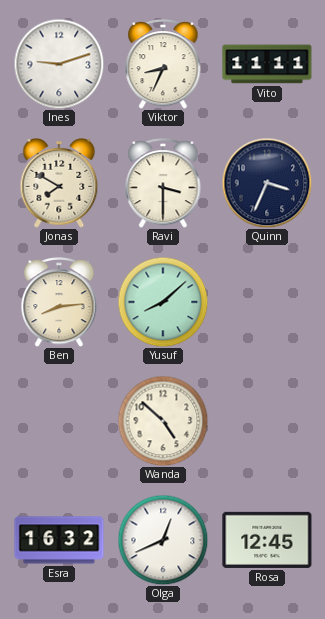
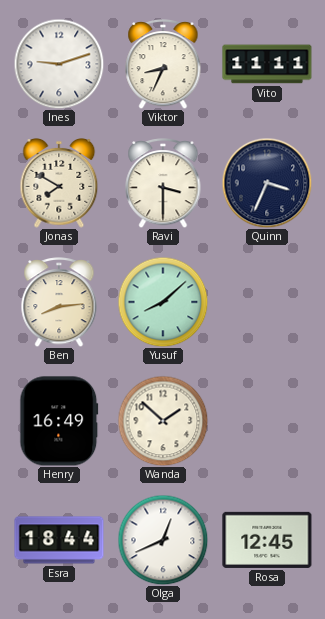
Henry: none -> 16:49
Wanda: 4:52 -> 1:52
Esra: 16:32 -> 18:44
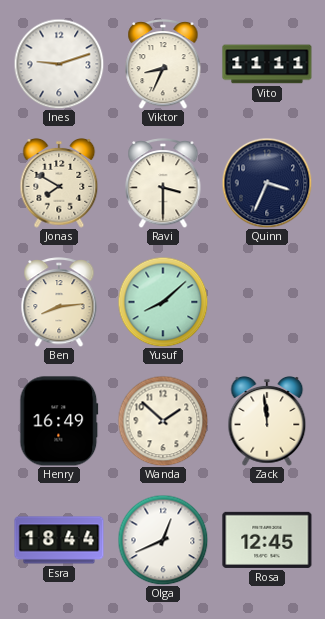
Zack: none -> 11:59
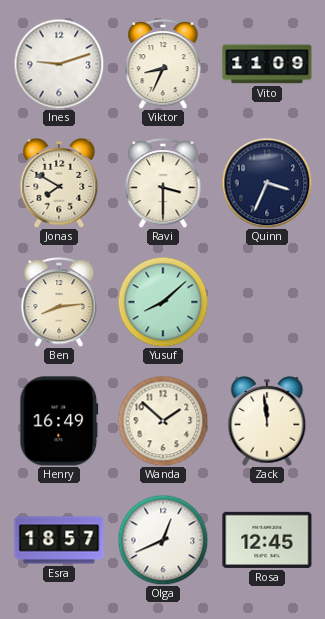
Vito: 11:11 -> 11:09
Esra: 18:44 -> 18:57
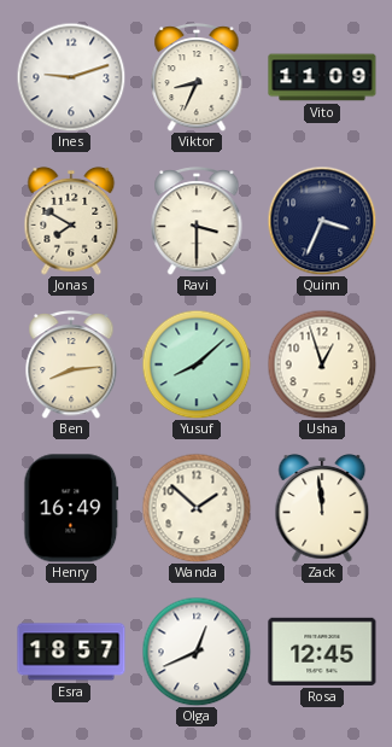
Usha: none -> 12:57
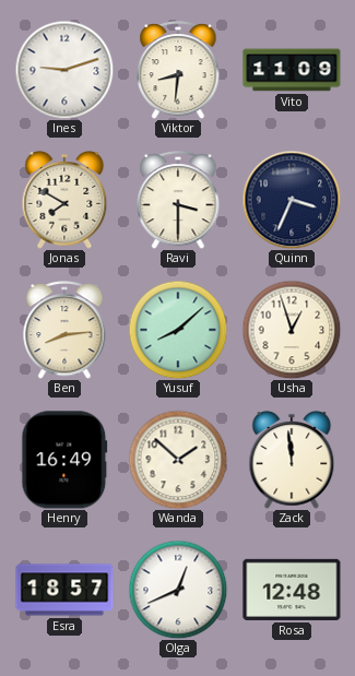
Viktor: 8:34 -> 8:31
Rosa: 12:45 -> 12:48
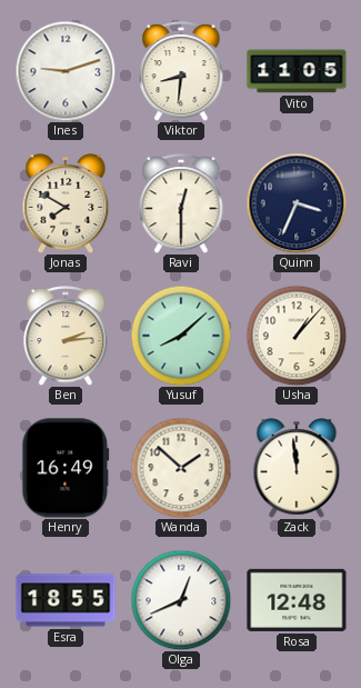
Vito: 11:09 -> 11:05
Ravi: 3:30 -> 12:30
Ben: 8:14 -> 2:14
Usha: 12:57 -> 1:07
Esra: 18:57 -> 18:55
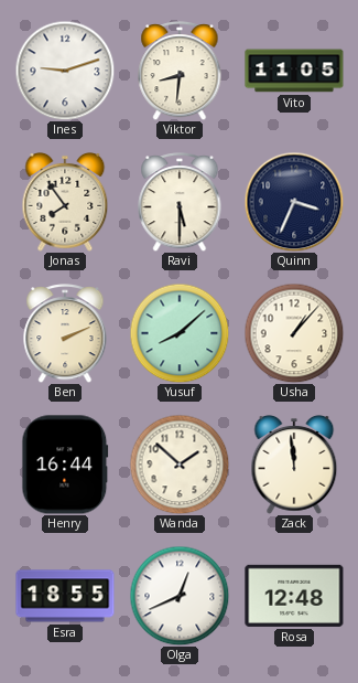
Jonas: 7:50 -> 7:54
Ravi: 12:30 -> 5:30
Ben: 2:14 -> 2:11
Henry: 16:49 -> 16:44
